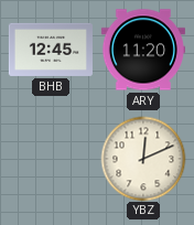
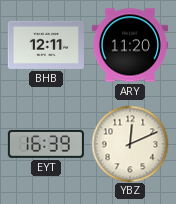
BHB: 12:45 -> 12:11
EYT: none -> 16:39
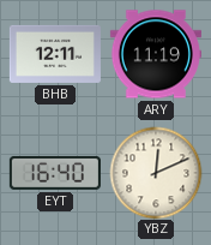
ARY: 11:20 -> 11:19
EYT: 16:39 -> 16:40
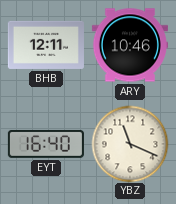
ARY: 11:19 -> 10:46
YBZ: 12:11 -> 11:19
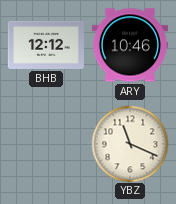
BHB: 12:11 -> 12:12
EYT: 16:40 -> none
